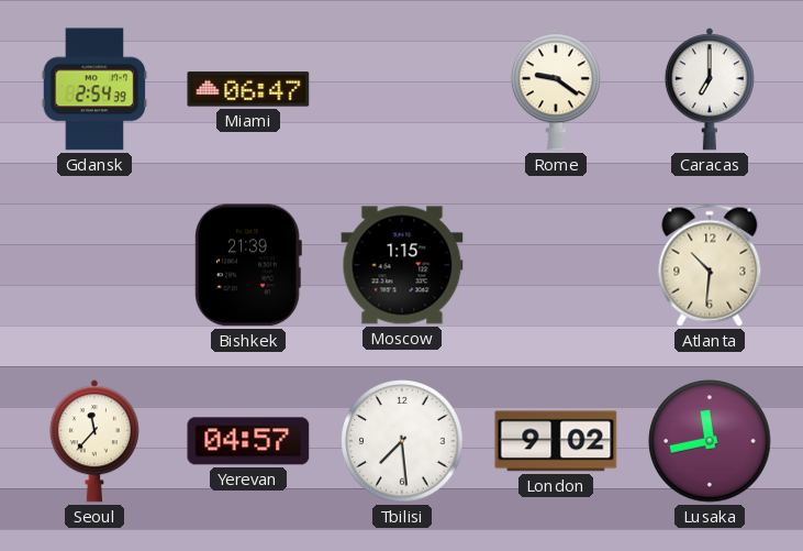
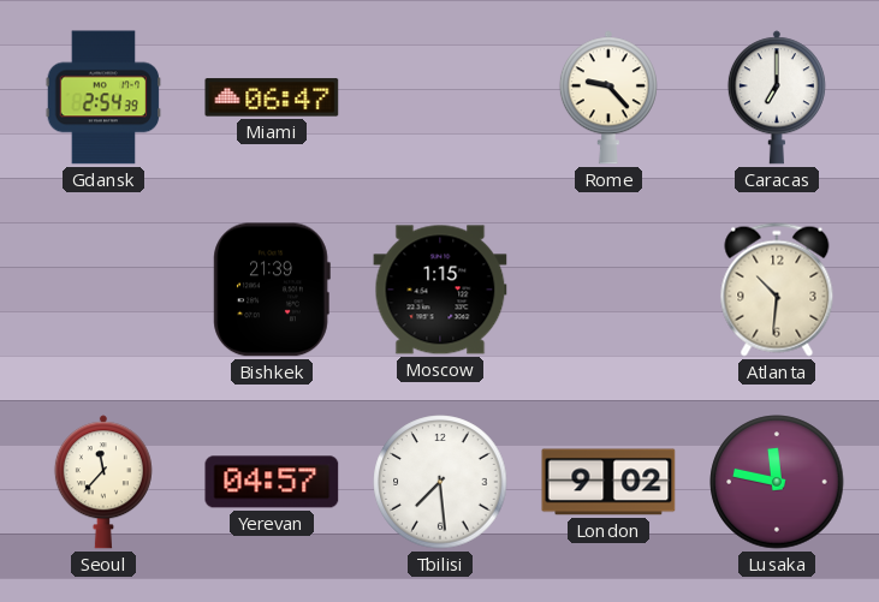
Rome: 9:21 -> 9:23
Lusaka: 11:43 -> 11:47
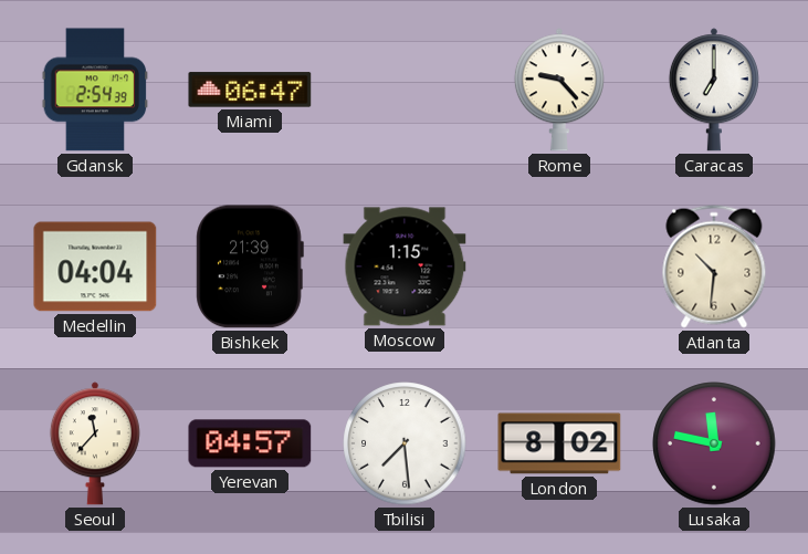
Medellin: none -> 04:04
London: 9:02 -> 8:02
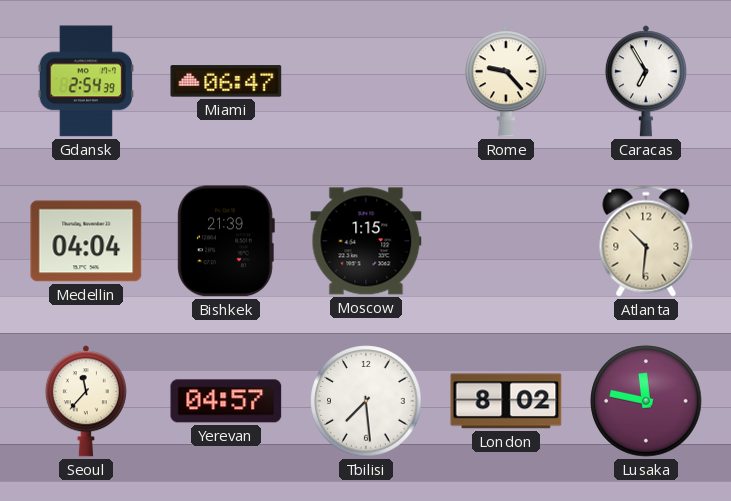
Caracas: 7:00 -> 6:55
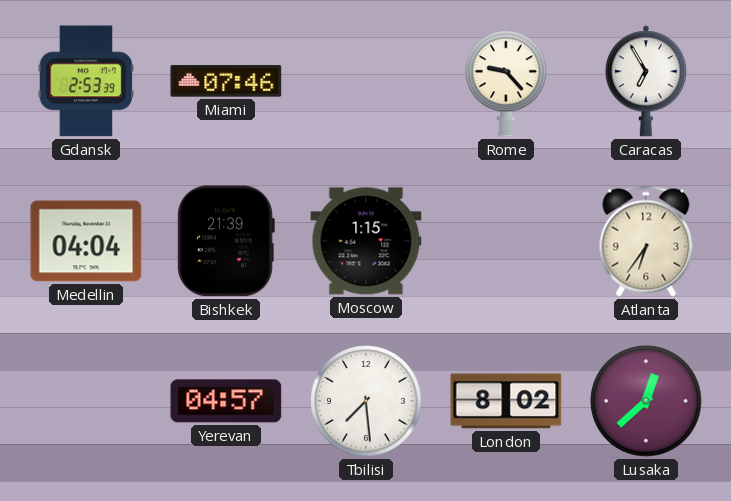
Gdansk: 2:54 -> 2:53
Miami: 06:47 -> 07:46
Atlanta: 10:31 -> 6:36
Seoul: 11:37 -> none
Lusaka: 11:47 -> 12:38
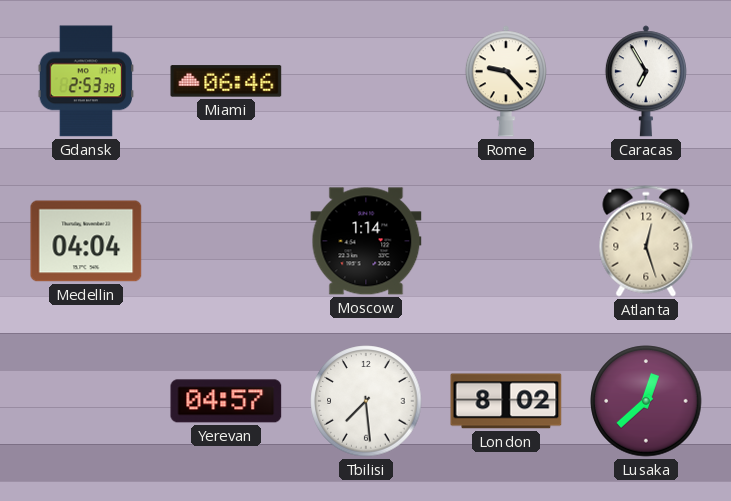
Miami: 07:46 -> 06:46
Bishkek: 21:39 -> none
Moscow: 1:15 -> 1:14
Atlanta: 6:36 -> 12:27
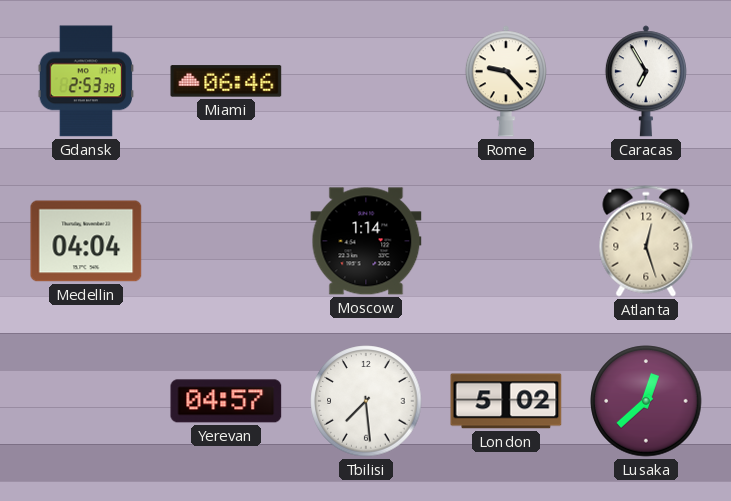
London: 8:02 -> 5:02
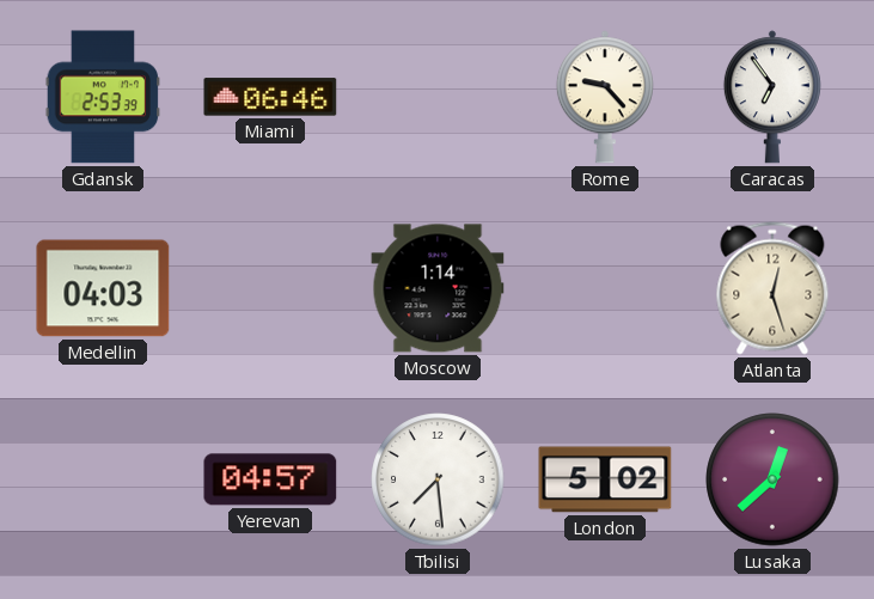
Caracas: 6:55 -> 6:54
Medellin: 04:04 -> 04:03
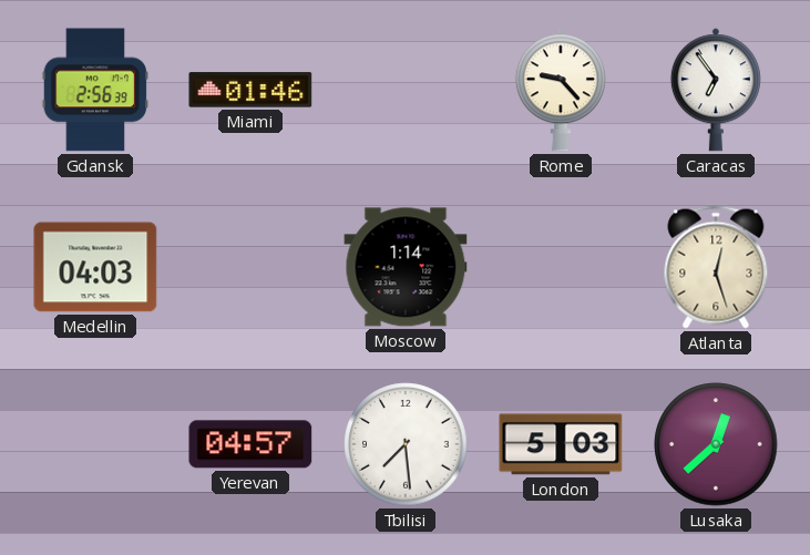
Gdansk: 2:53 -> 2:56
Miami: 06:46 -> 01:46
London: 5:02 -> 5:03
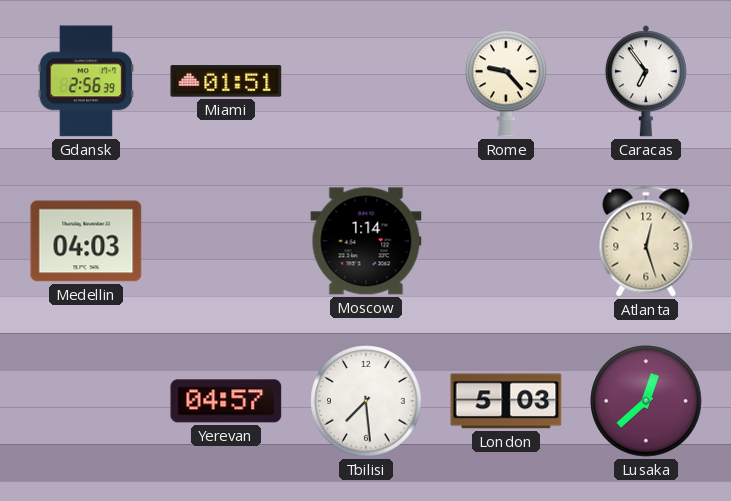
Miami: 01:46 -> 01:51
